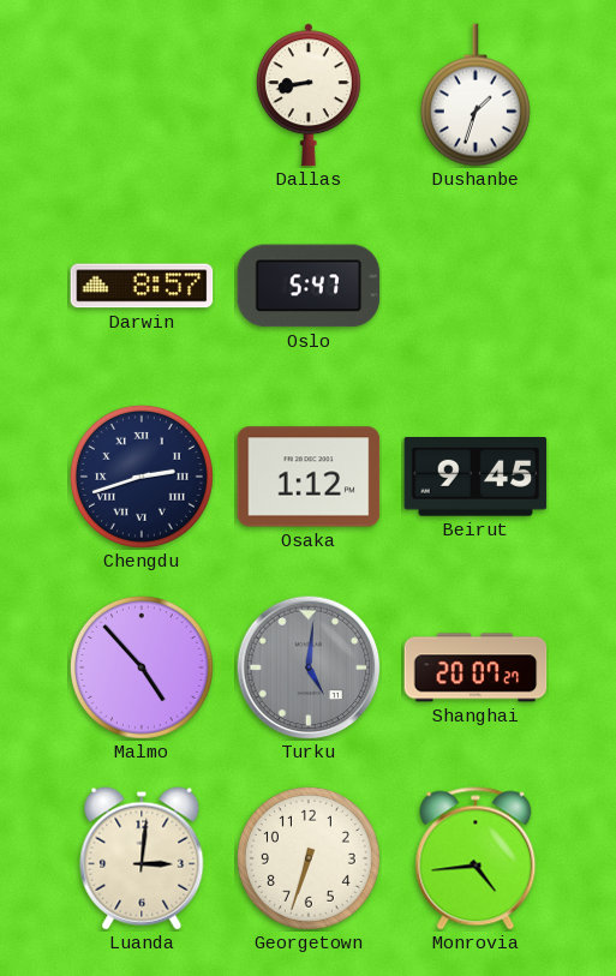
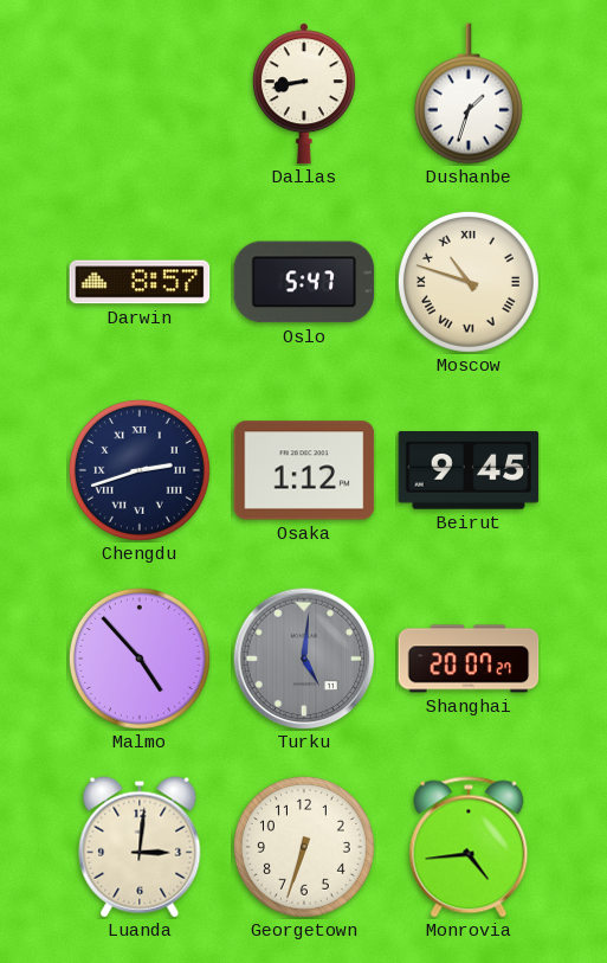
Moscow: none -> 10:48
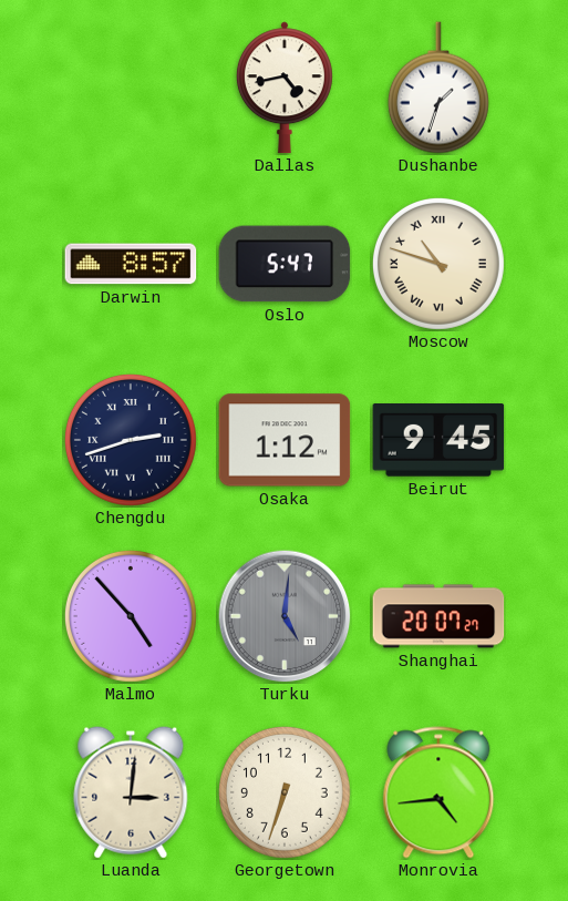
Dallas: 8:43 -> 4:43
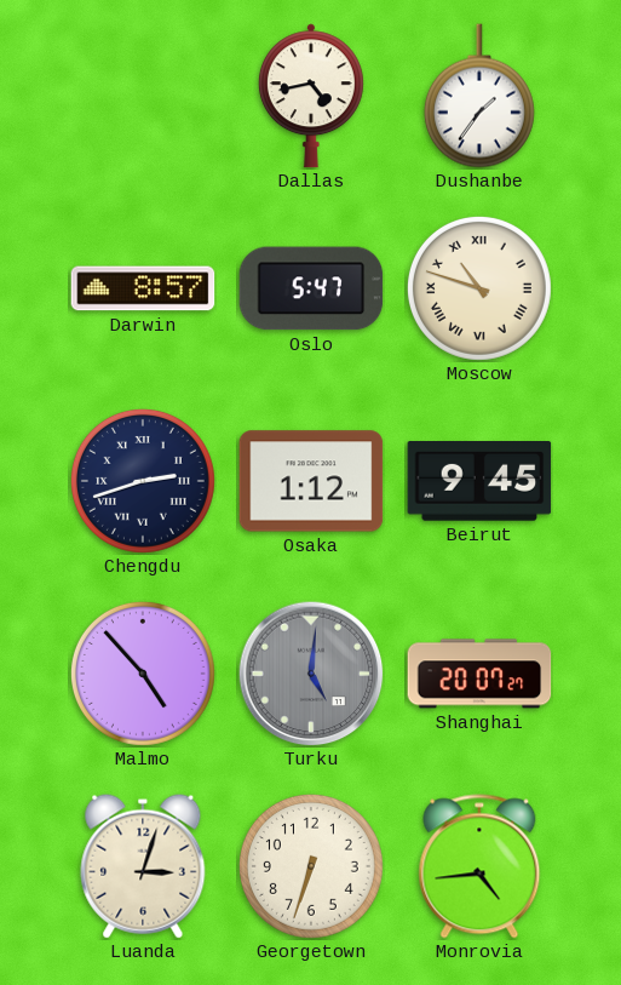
Dushanbe: 1:33 -> 1:36
Luanda: 3:01 -> 3:03
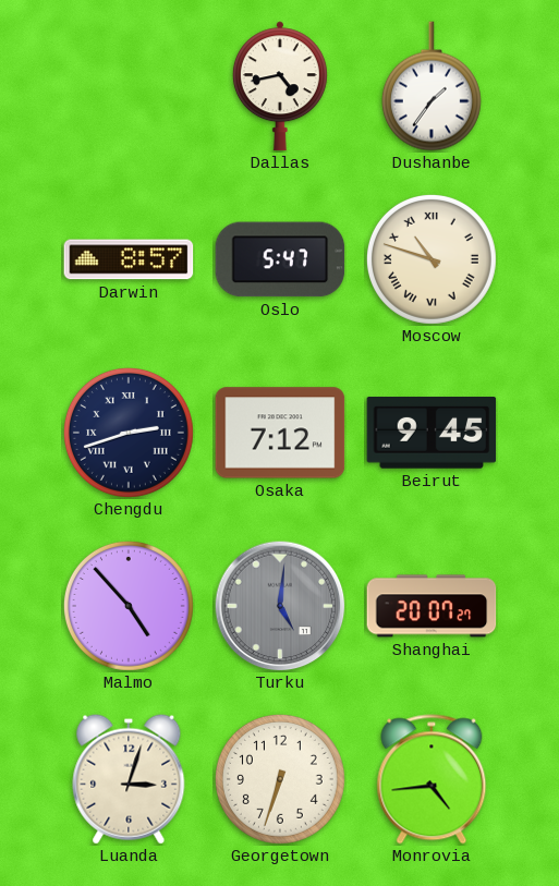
Osaka: 1:12 -> 7:12
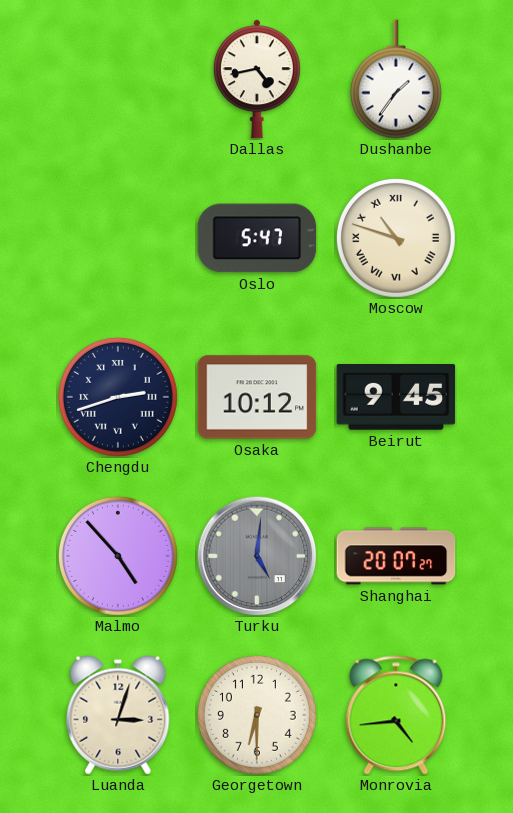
Darwin: 8:57 -> none
Osaka: 7:12 -> 10:12
Georgetown: 6:33 -> 6:30
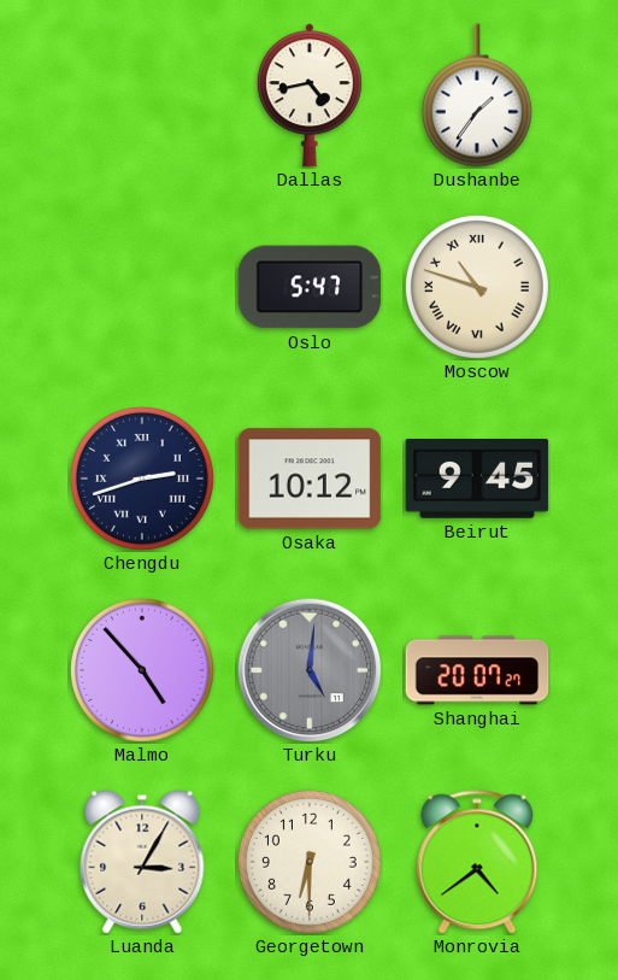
Luanda: 3:03 -> 3:05
Monrovia: 4:44 -> 4:39
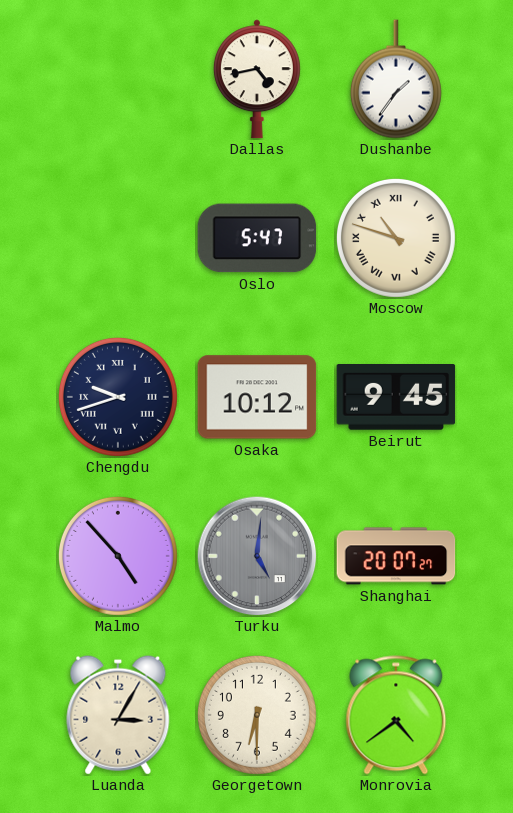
Chengdu: 2:42 -> 9:42
